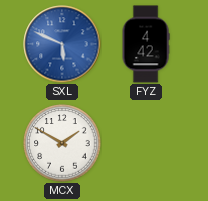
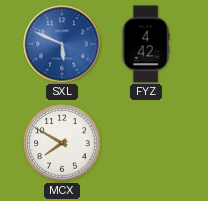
MCX: 1:50 -> 7:50
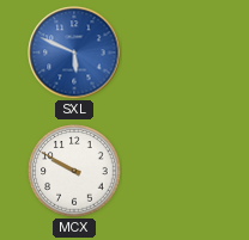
FYZ: 4:42 -> none
MCX: 7:50 -> 9:50
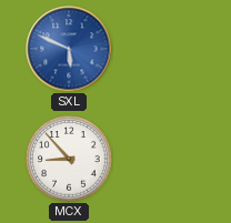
MCX: 9:50 -> 8:53
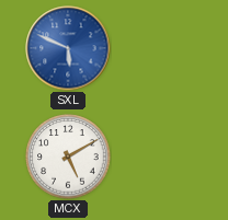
MCX: 8:53 -> 5:10
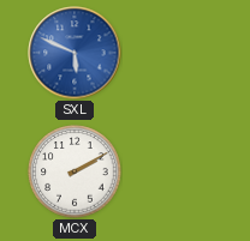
MCX: 5:10 -> 2:10
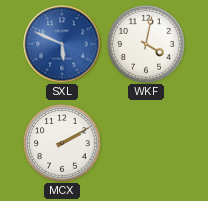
WKF: none -> 4:02
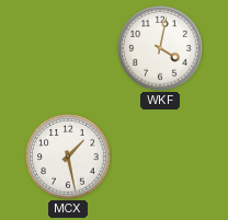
SXL: 5:49 -> none
MCX: 2:10 -> 1:28
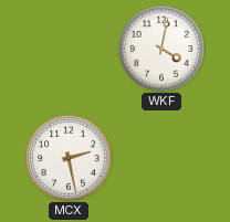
MCX: 1:28 -> 2:28
